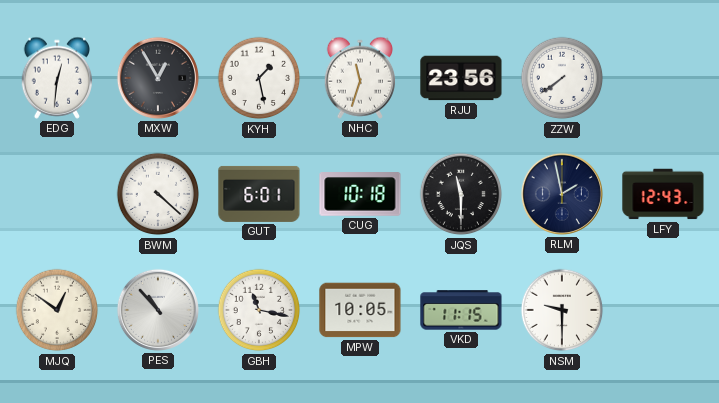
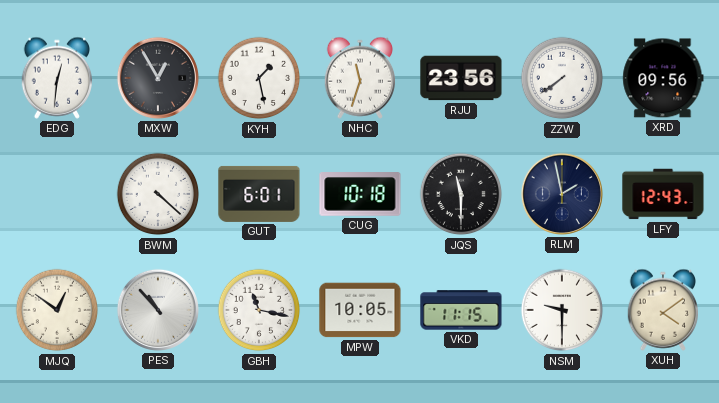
XRD: none -> 09:56
XUH: none -> 4:09
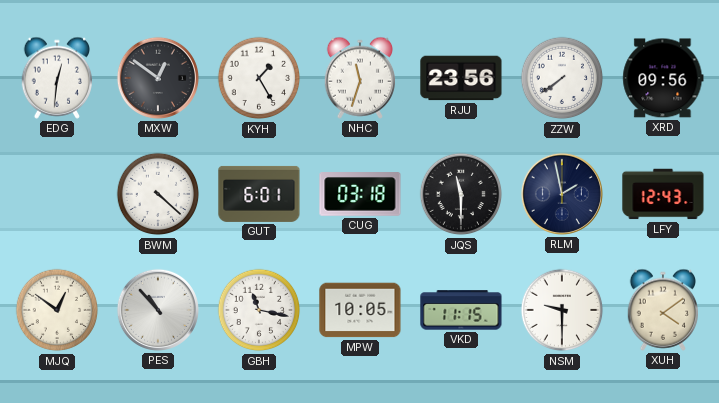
MXW: 12:55 -> 12:51
KYH: 1:28 -> 1:25
CUG: 10:18 -> 03:18
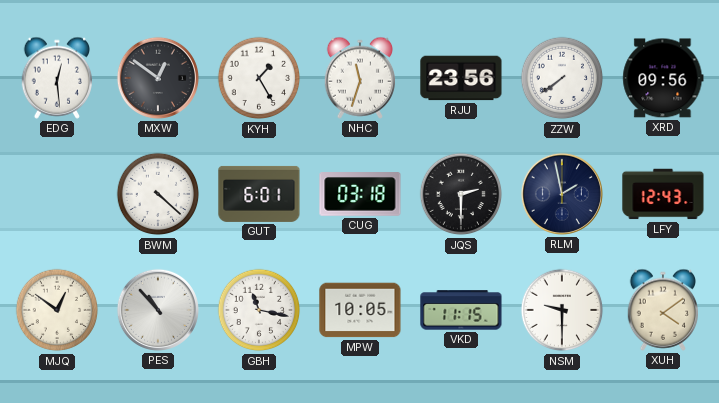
EDG: 12:31 -> 12:29
JQS: 11:30 -> 2:30
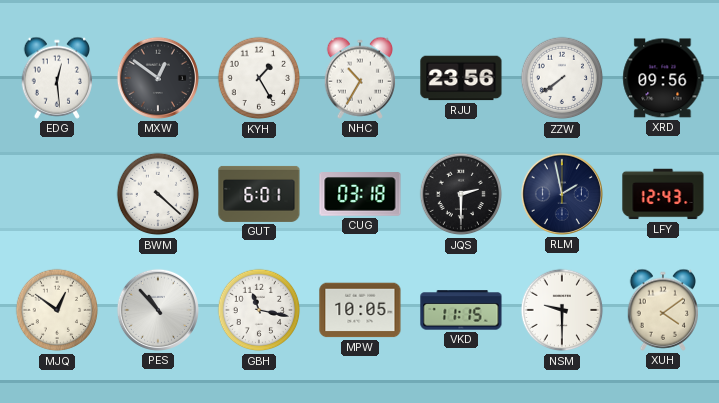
NHC: 11:33 -> 10:35
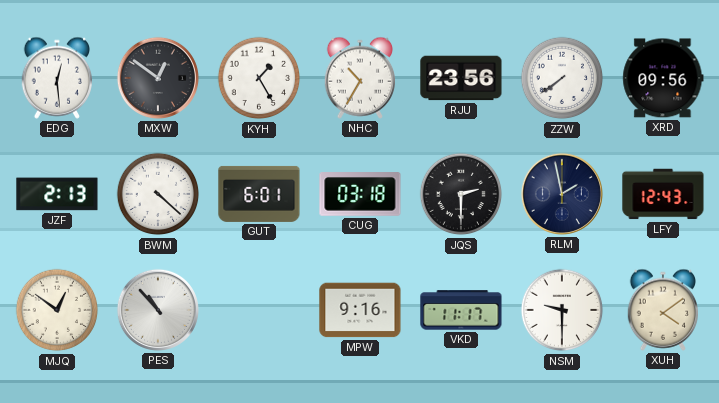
JZF: none -> 2:13
GBH: 11:17 -> none
MPW: 10:05 -> 9:16
VKD: 11:15 -> 11:17
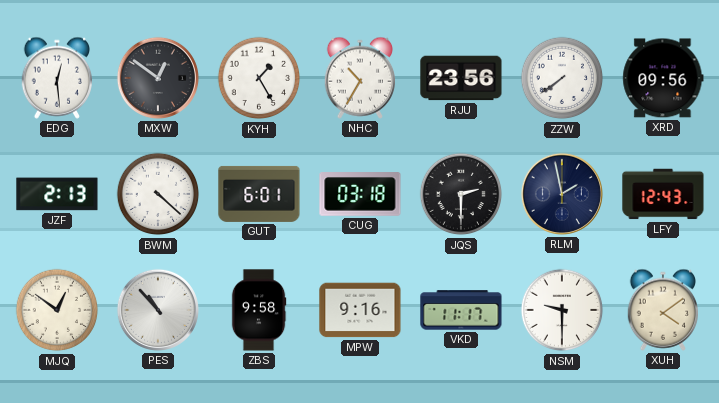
ZBS: none -> 9:58
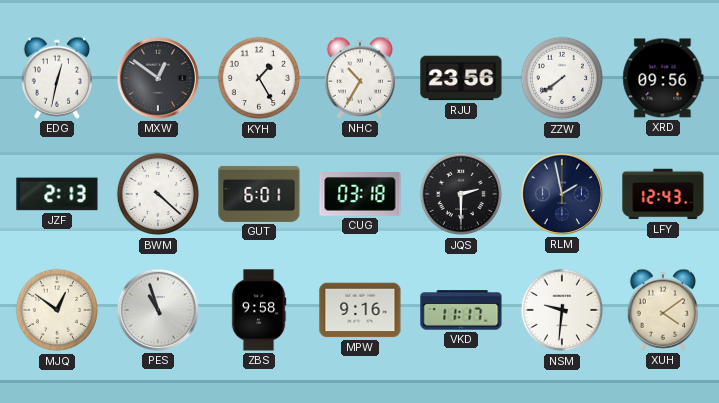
EDG: 12:29 -> 12:32
PES: 10:53 -> 10:57
NSM: 9:30 -> 9:31
